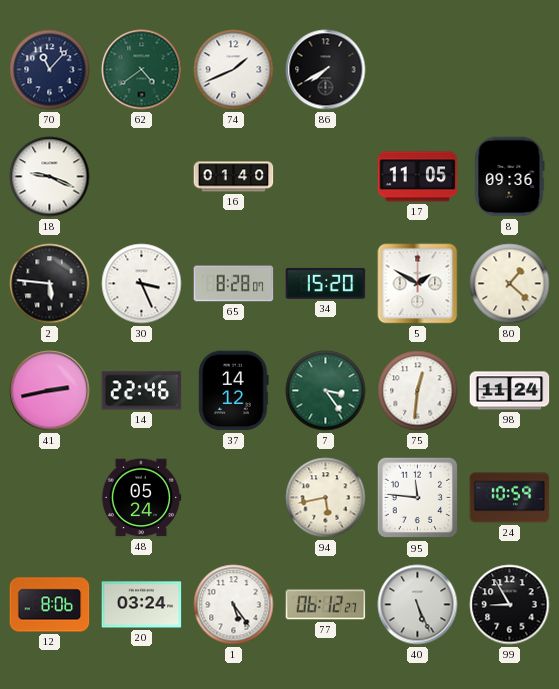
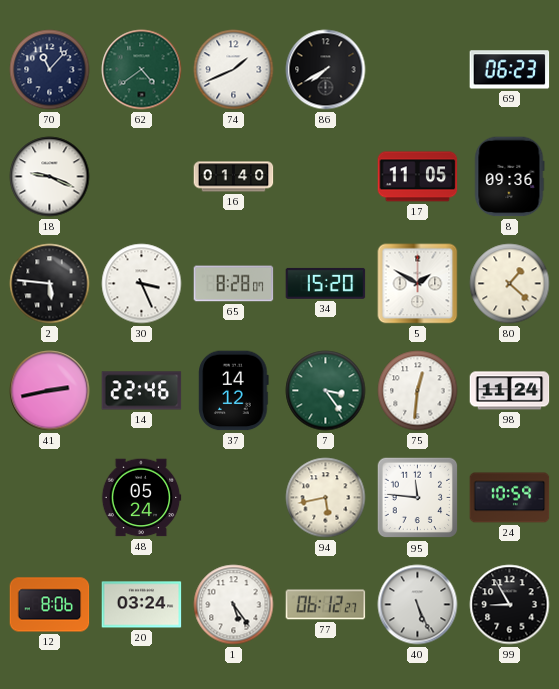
69: none -> 06:23
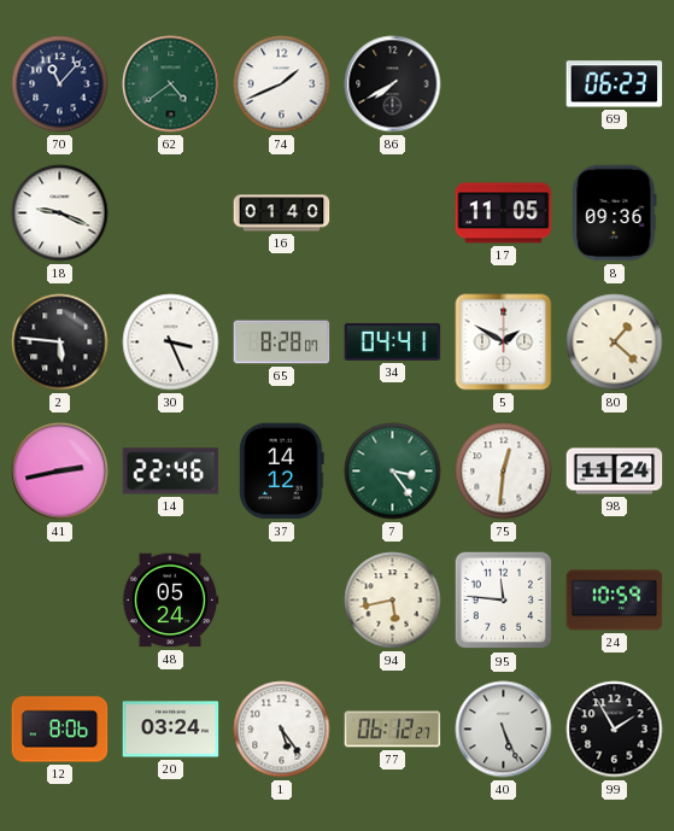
34: 15:20 -> 04:41
99: 8:55 -> 1:55
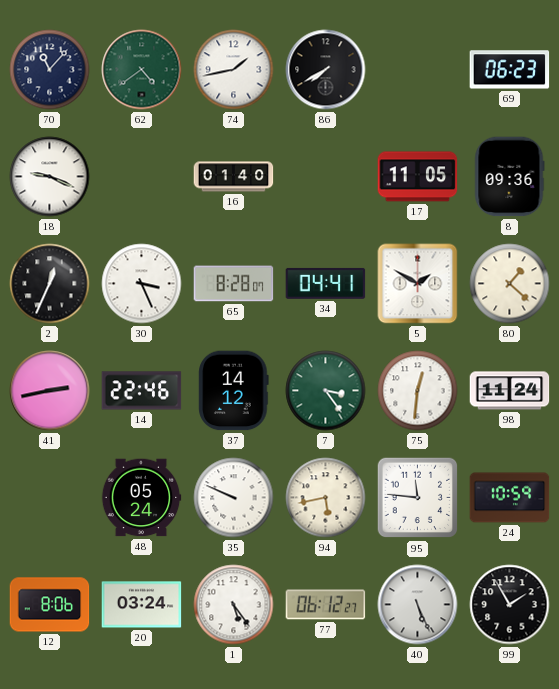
74: 1:41 -> 1:43
2: 5:46 -> 12:34
35: none -> 9:49
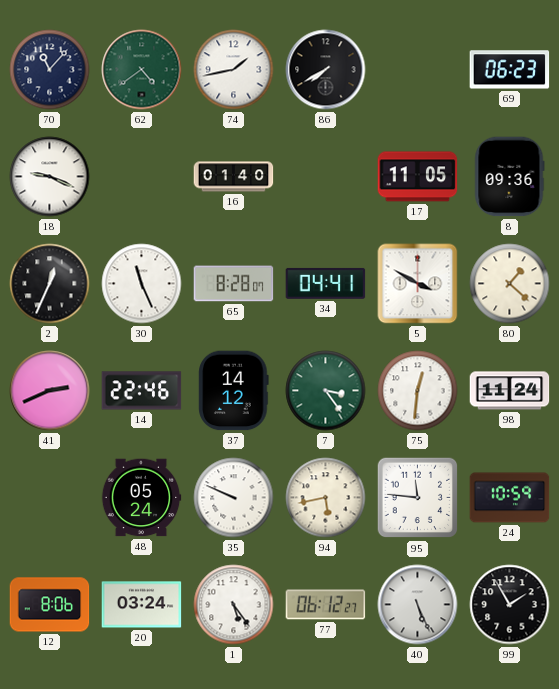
30: 3:26 -> 11:26
5: 1:50 -> 3:50
41: 2:43 -> 2:41
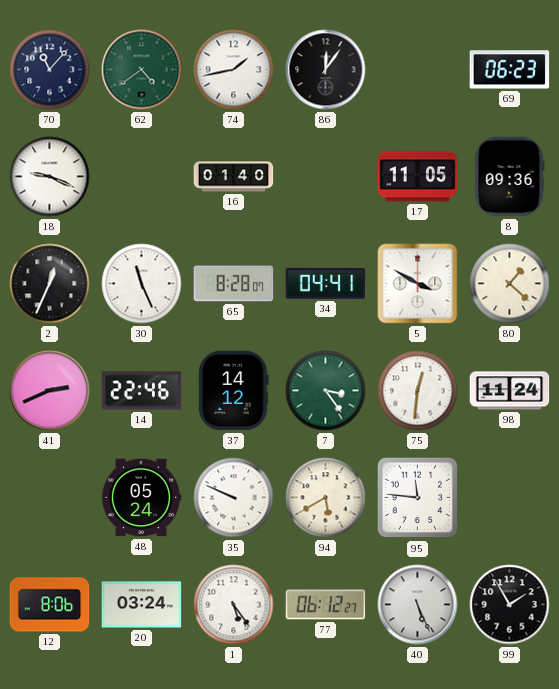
86: 7:40 -> 12:06
94: 5:43 -> 5:40
24: 10:59 -> none
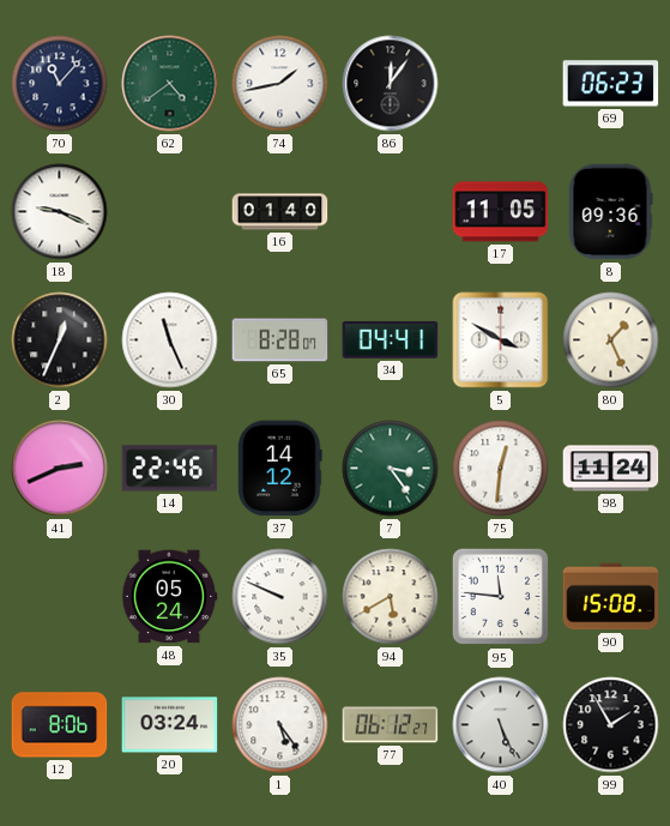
80: 1:22 -> 1:26
90: none -> 15:08
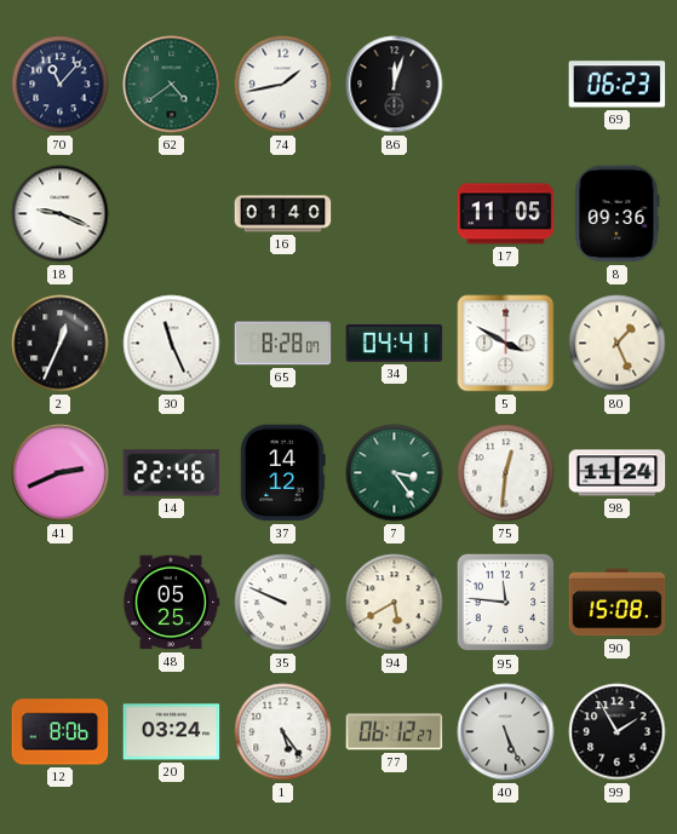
86: 12:06 -> 12:03
48: 05:24 -> 05:25
